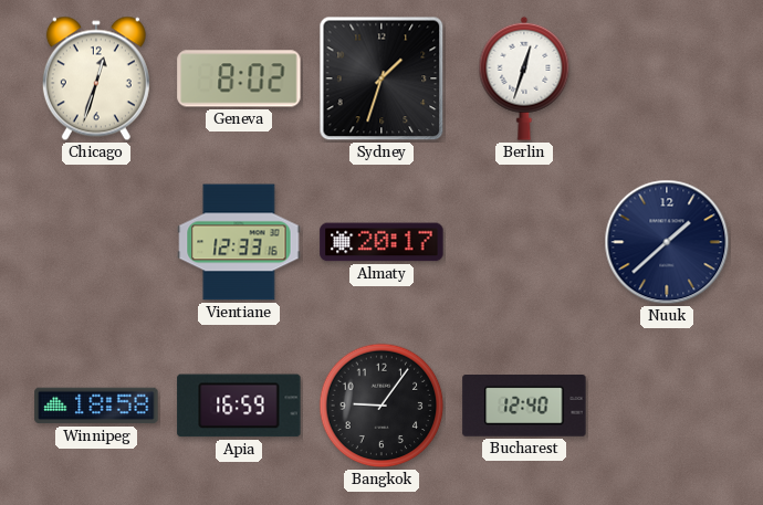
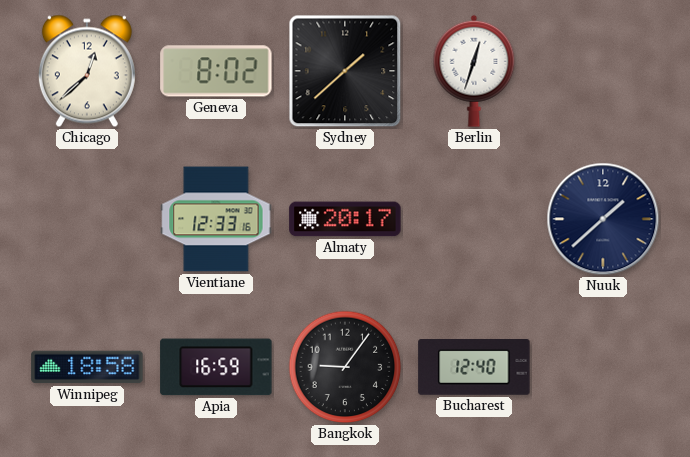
Chicago: 12:33 -> 12:38
Sydney: 1:33 -> 1:38
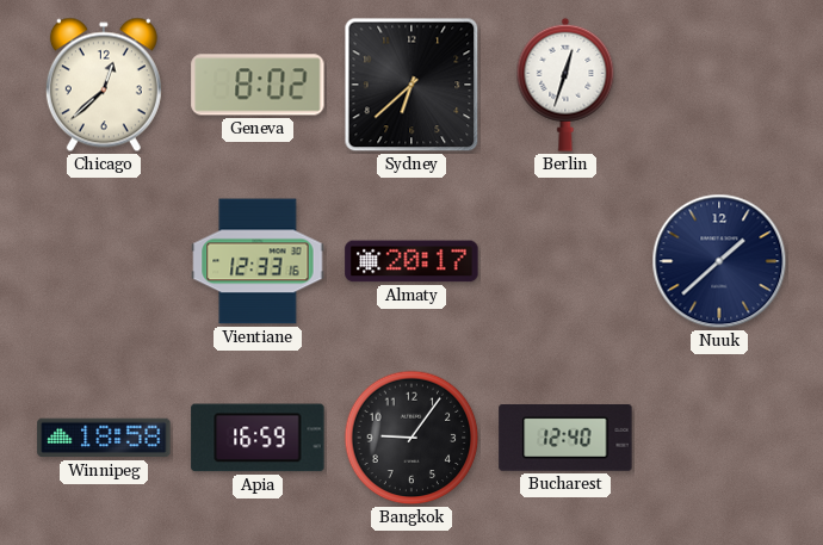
Sydney: 1:38 -> 6:38
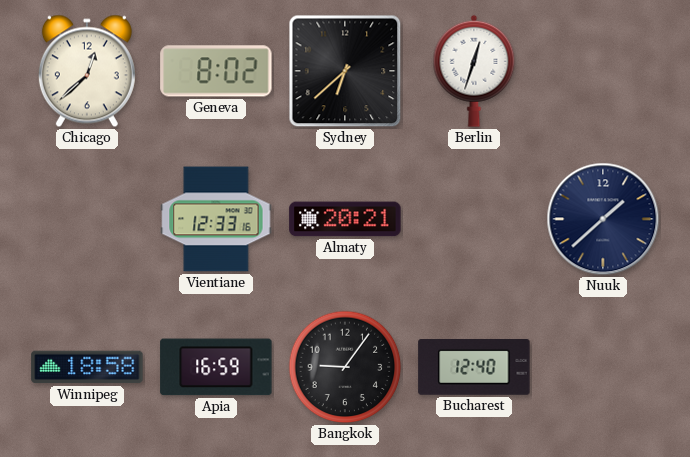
Almaty: 20:17 -> 20:21
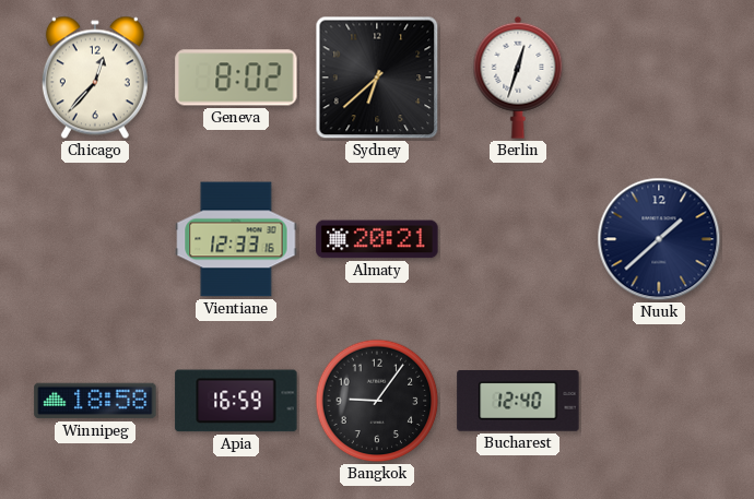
Chicago: 12:38 -> 12:37
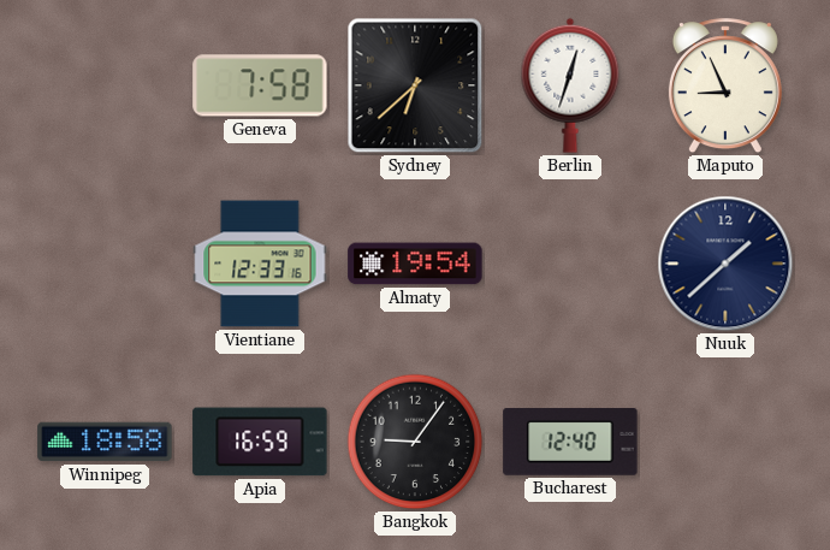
Chicago: 12:37 -> none
Geneva: 8:02 -> 7:58
Maputo: none -> 8:56
Almaty: 20:21 -> 19:54
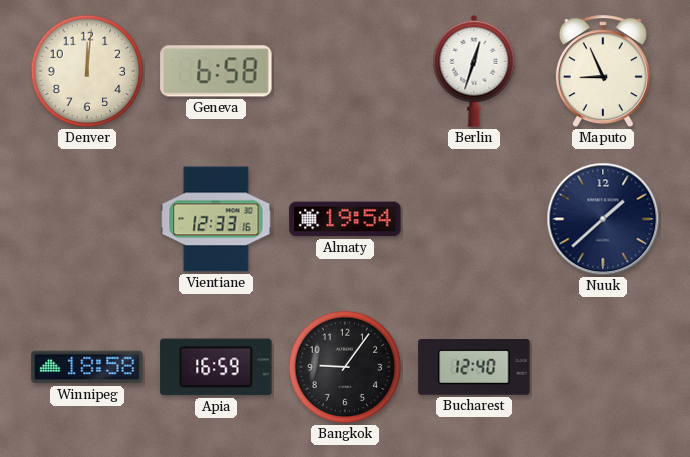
Denver: none -> 12:01
Geneva: 7:58 -> 6:58
Sydney: 6:38 -> none
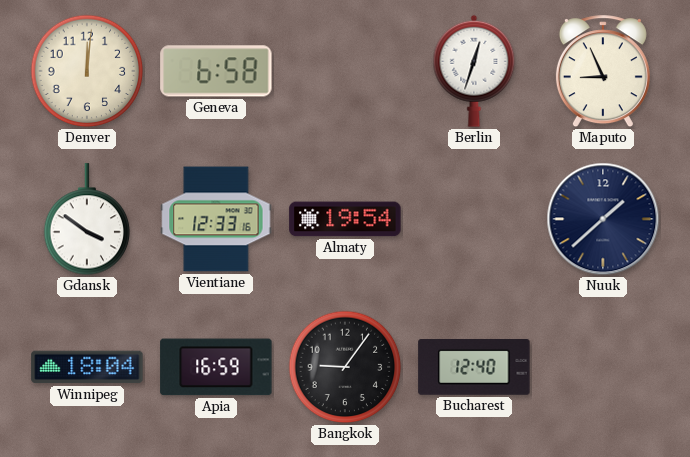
Gdansk: none -> 3:51
Winnipeg: 18:58 -> 18:04
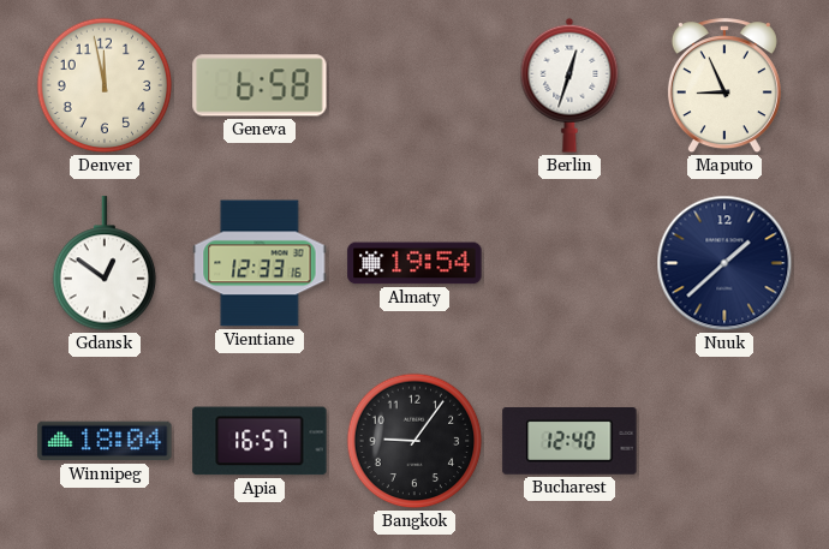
Denver: 12:01 -> 11:58
Gdansk: 3:51 -> 12:51
Apia: 16:59 -> 16:57
